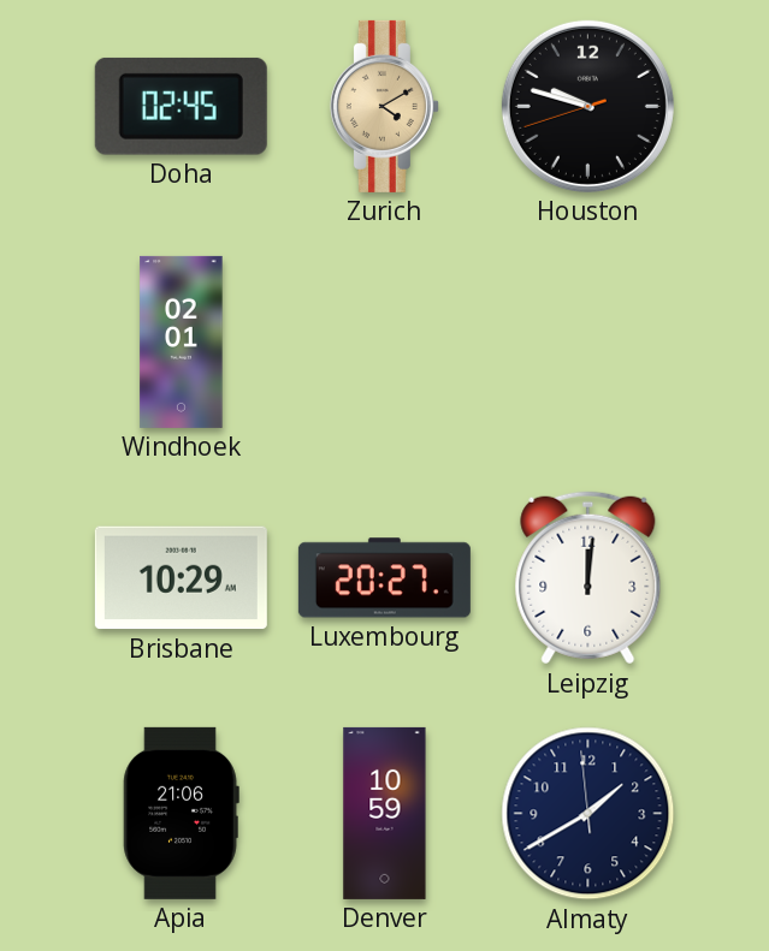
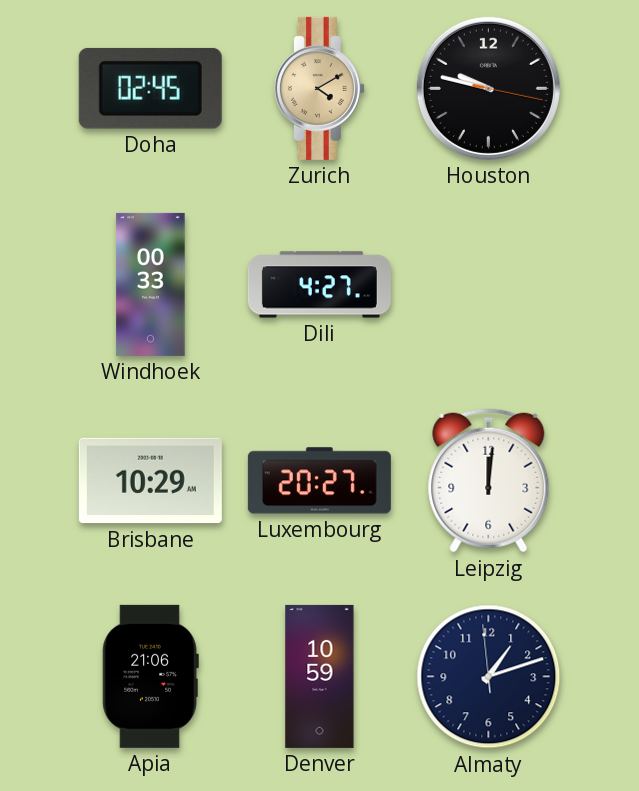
Houston: 9:47:42 -> 9:47:17
Windhoek: 02:01 -> 00:33
Dili: none -> 4:27
Almaty: 1:39 -> 1:11
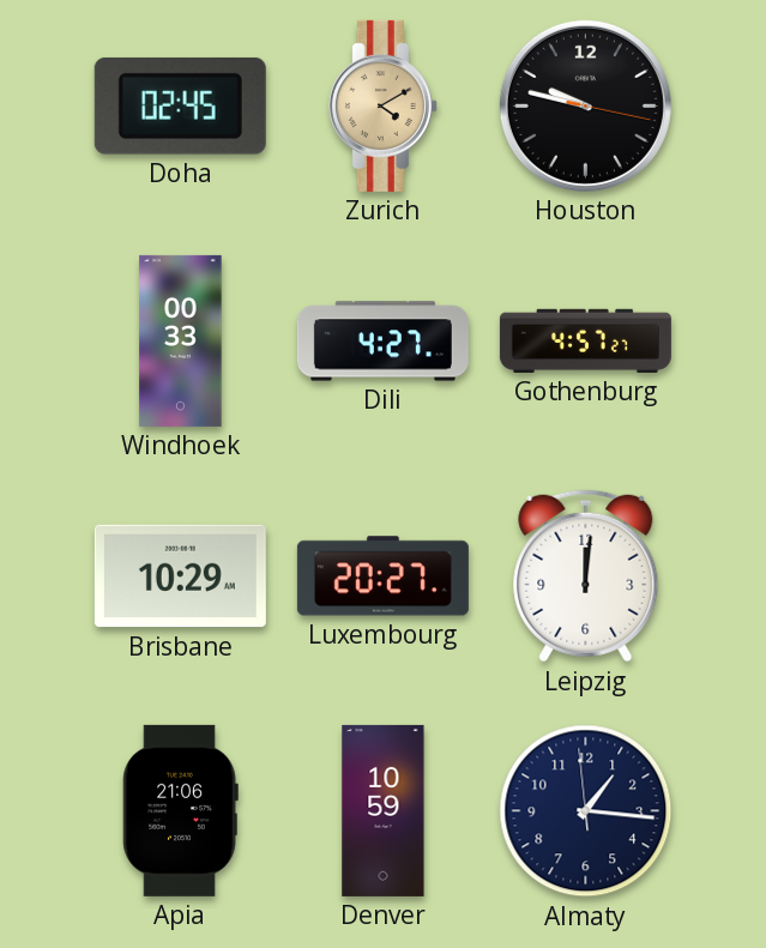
Gothenburg: none -> 4:57
Almaty: 1:11 -> 1:15
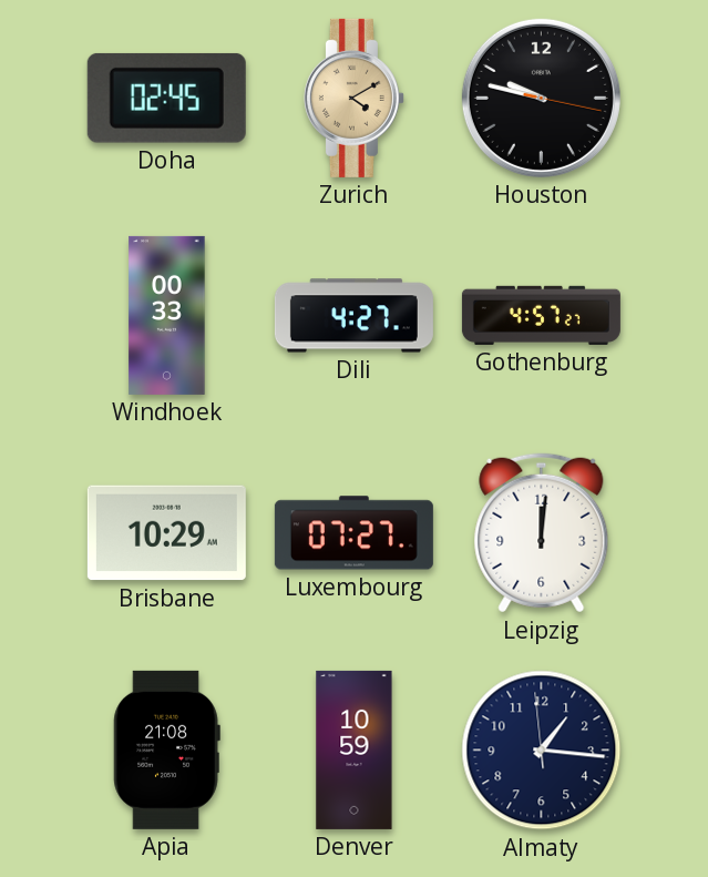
Luxembourg: 20:27 -> 07:27
Apia: 21:06 -> 21:08
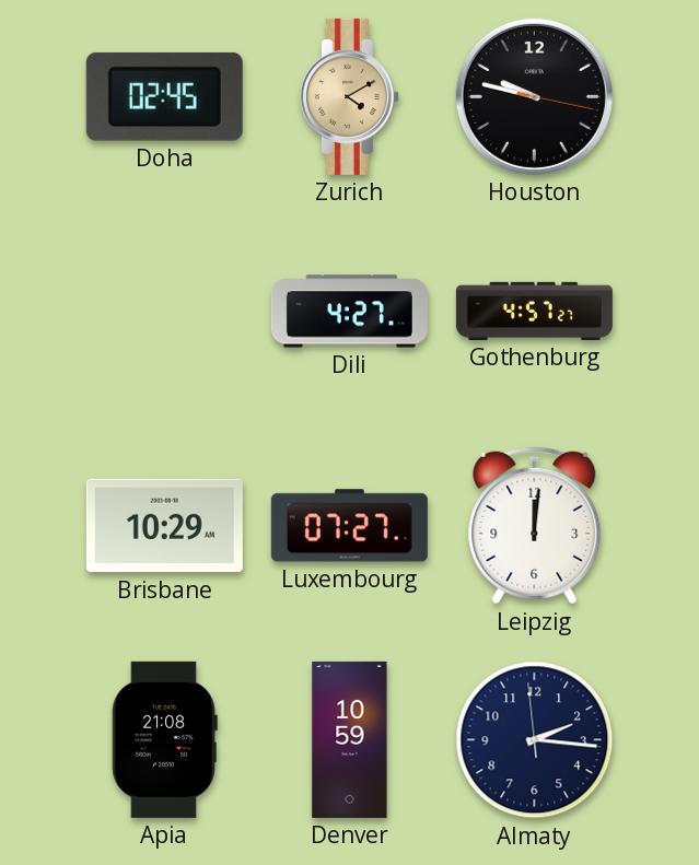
Windhoek: 00:33 -> none
Almaty: 1:15 -> 2:15
